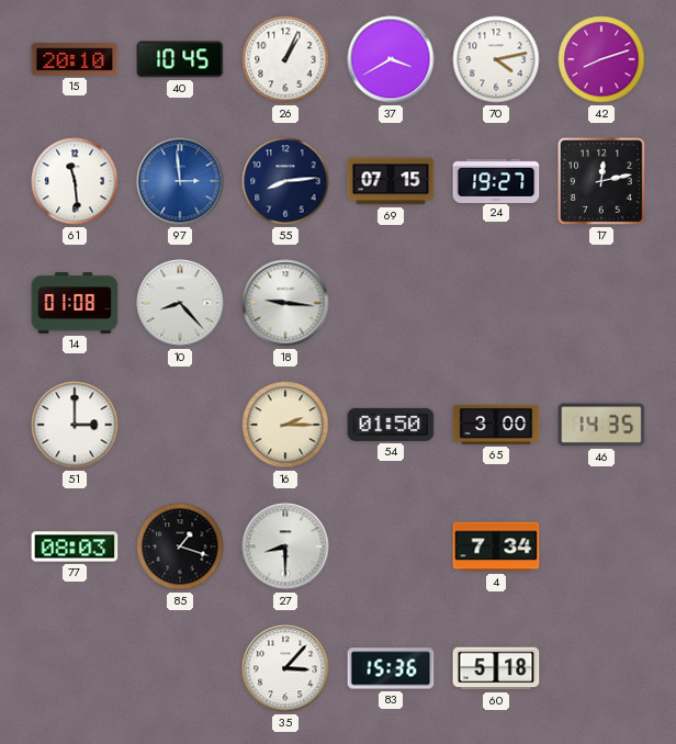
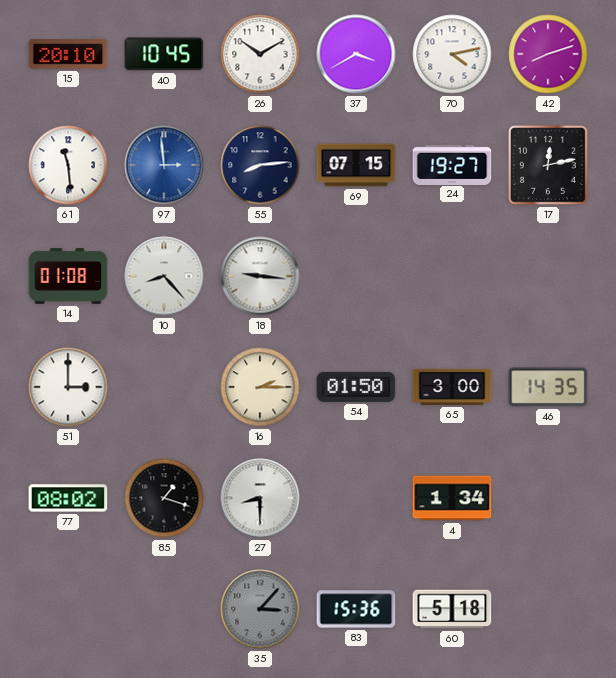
26: 1:04 -> 10:10
77: 08:03 -> 08:02
4: 7:34 -> 1:34
35 dial: white -> grey
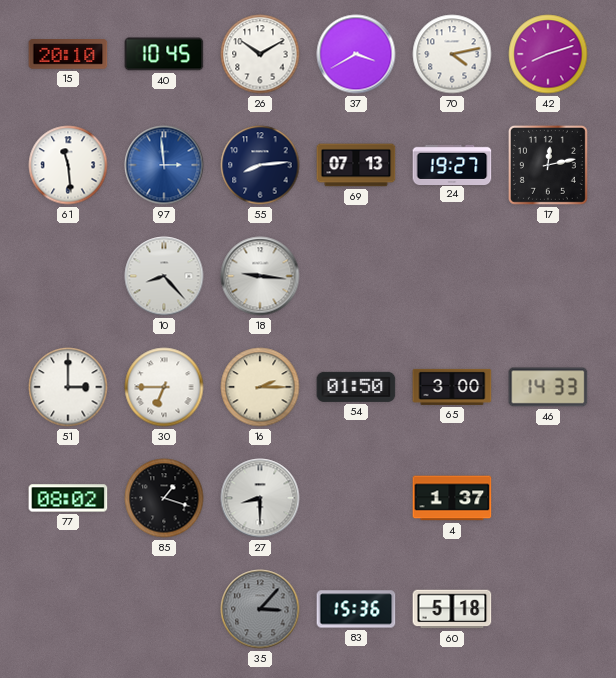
69: 07:15 -> 07:13
14: 01:08 -> none
30: none -> 6:45
46: 14:35 -> 14:33
4: 1:34 -> 1:37
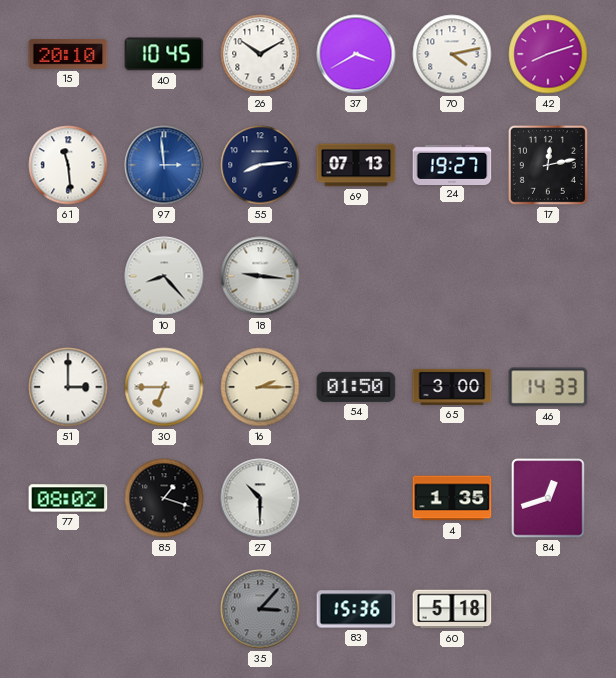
27: 8:30 -> 10:30
4: 1:37 -> 1:35
84: none -> 12:42
